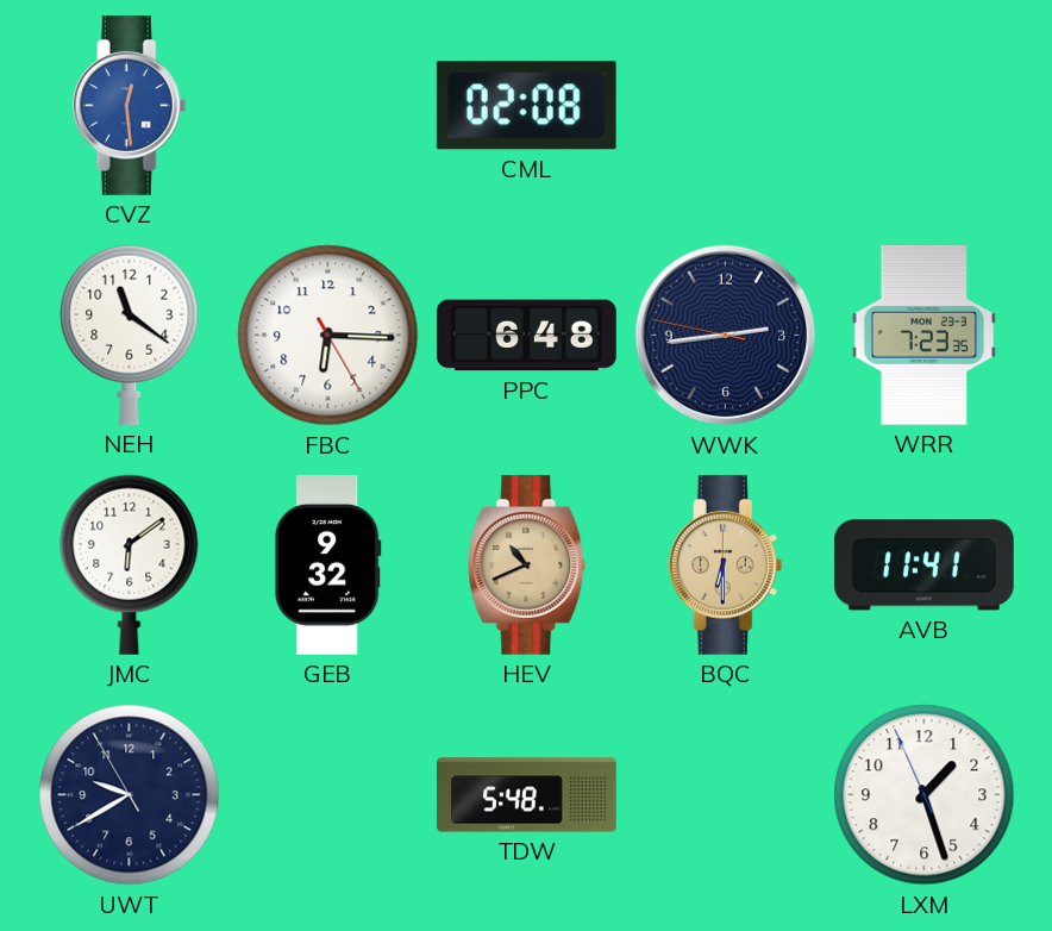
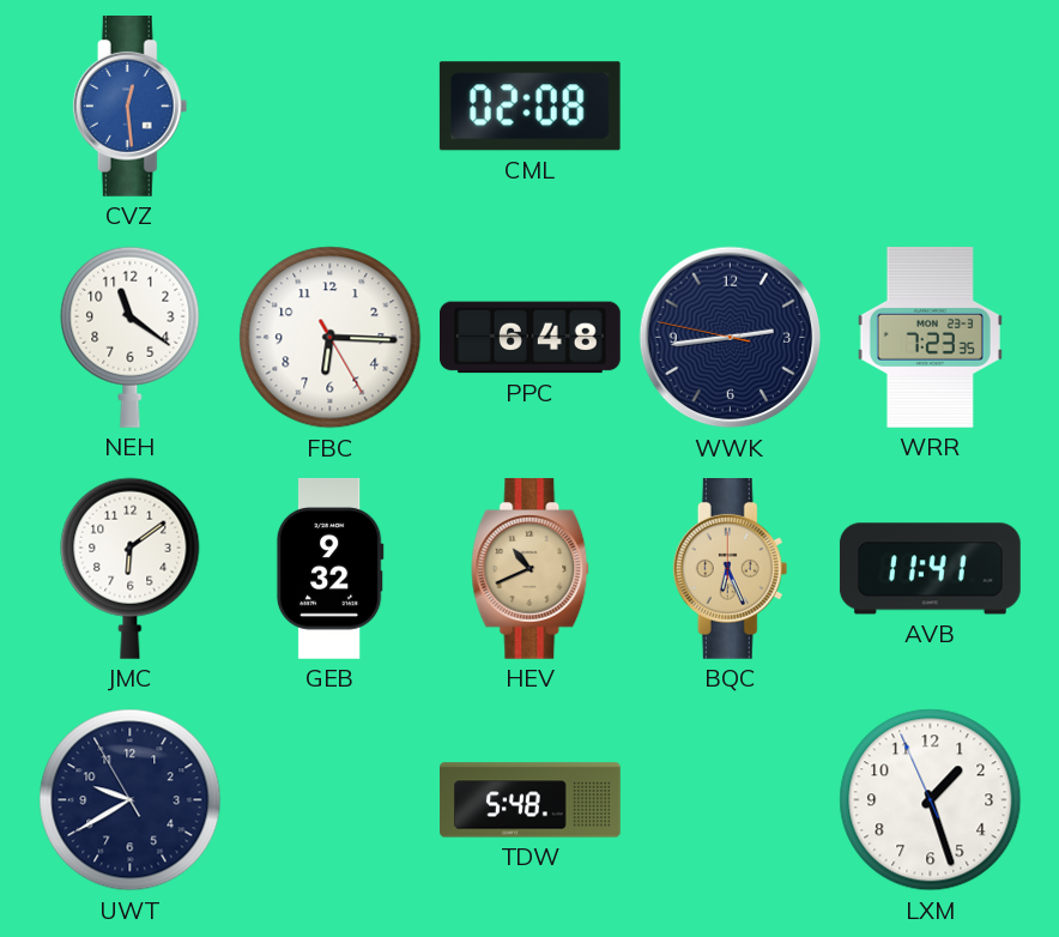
BQC: 6:30 -> 6:26
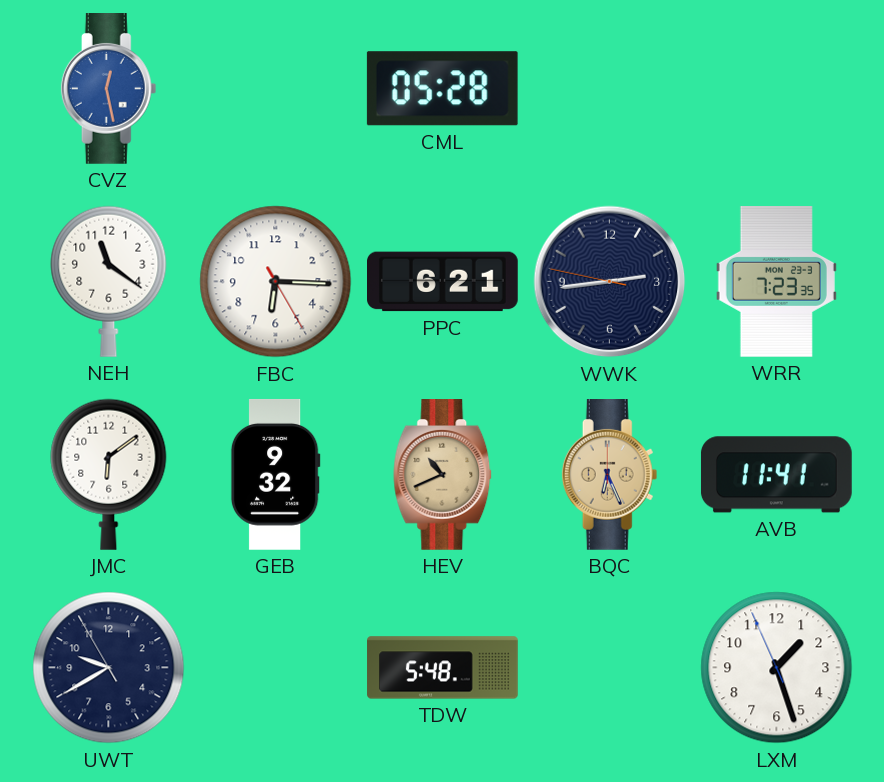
CVZ: 12:29 -> 12:28
CML: 02:08 -> 05:28
PPC: 6:48 -> 6:21
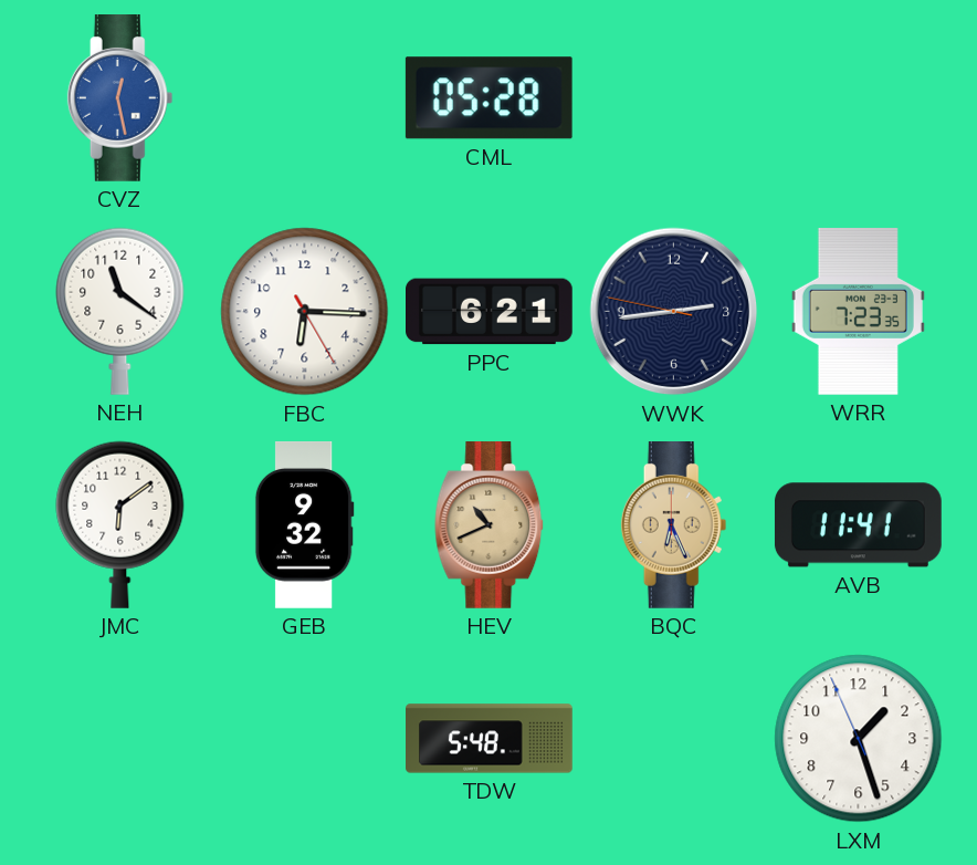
UWT: 9:39 -> none
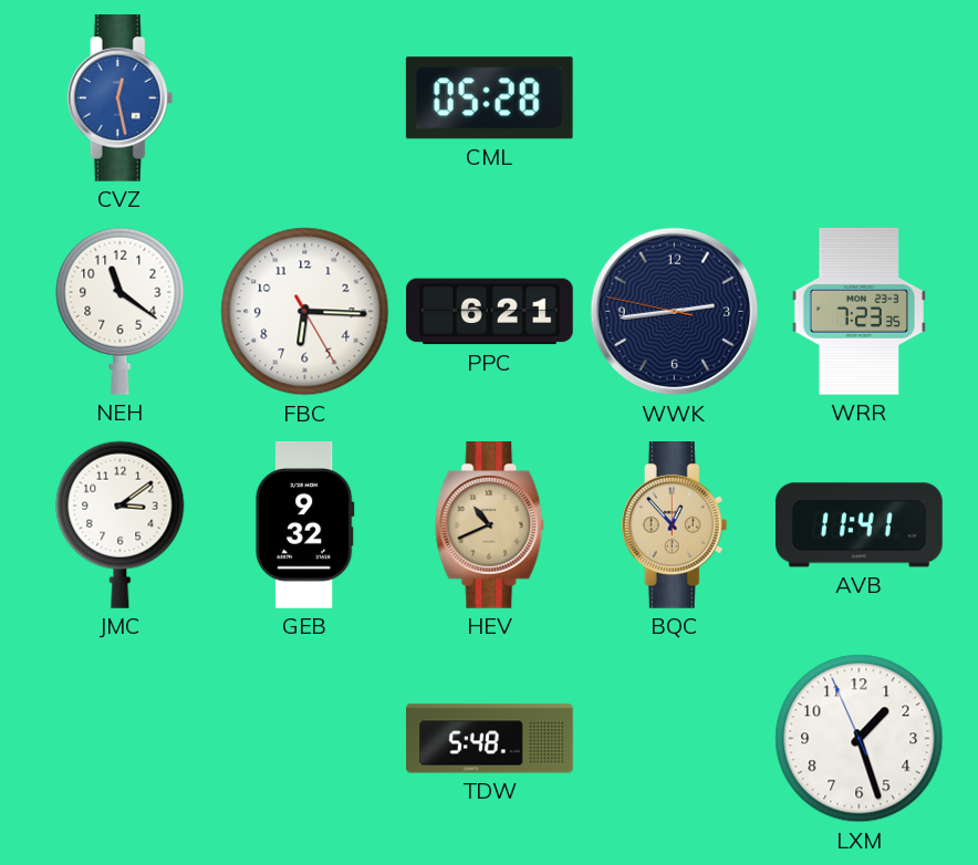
JMC: 6:09 -> 3:09
BQC: 6:26 -> 12:53
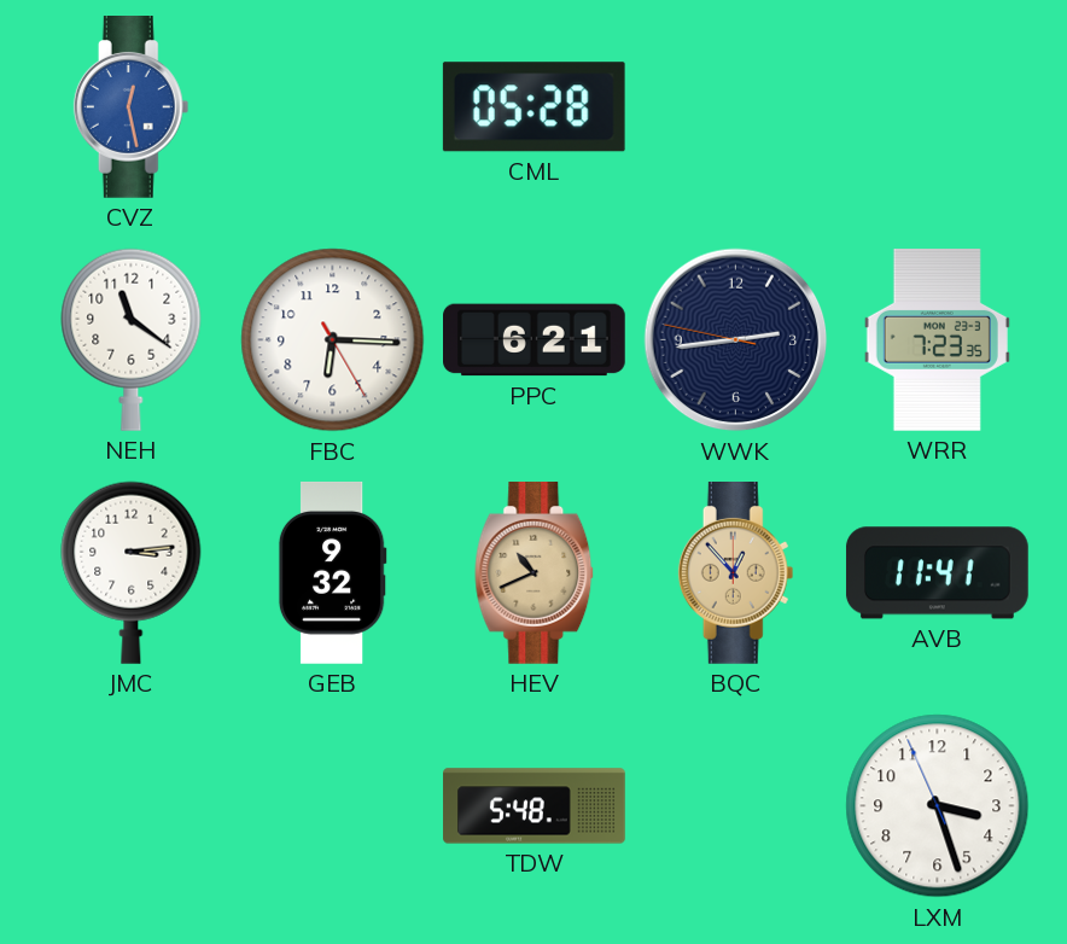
JMC: 3:09 -> 3:14
LXM: 1:26 -> 3:26
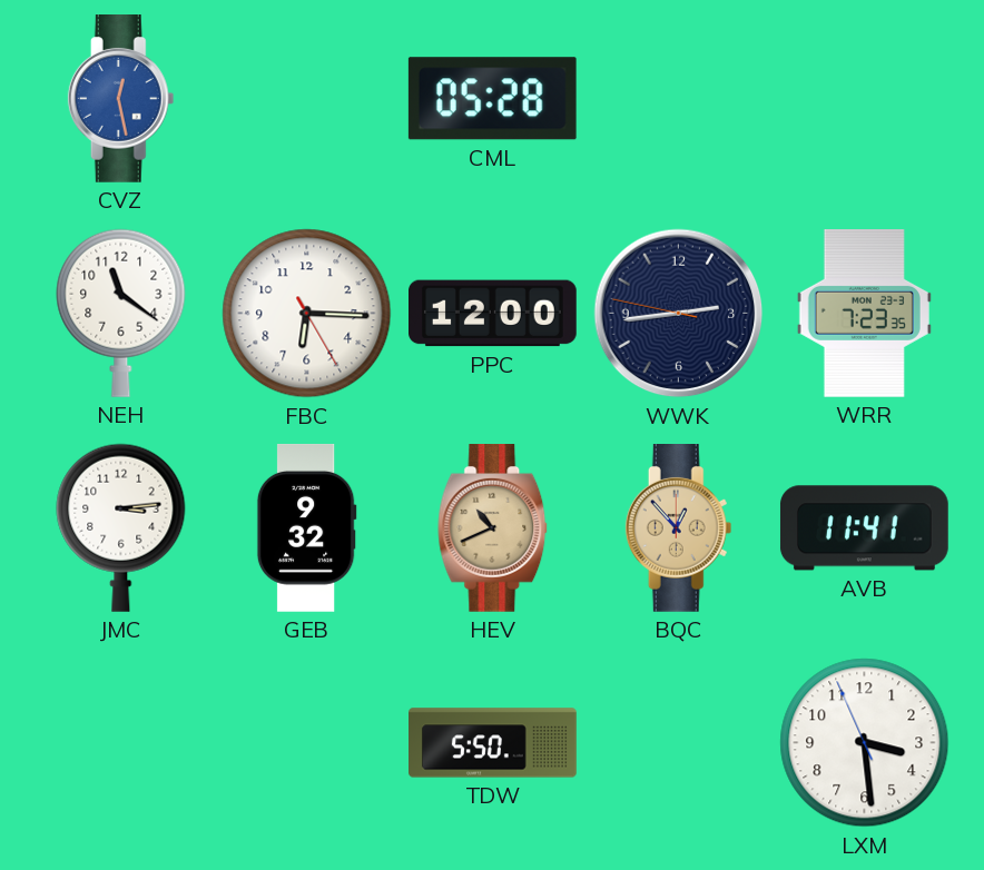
PPC: 6:21 -> 12:00
TDW: 5:48 -> 5:50
LXM: 3:26 -> 3:28
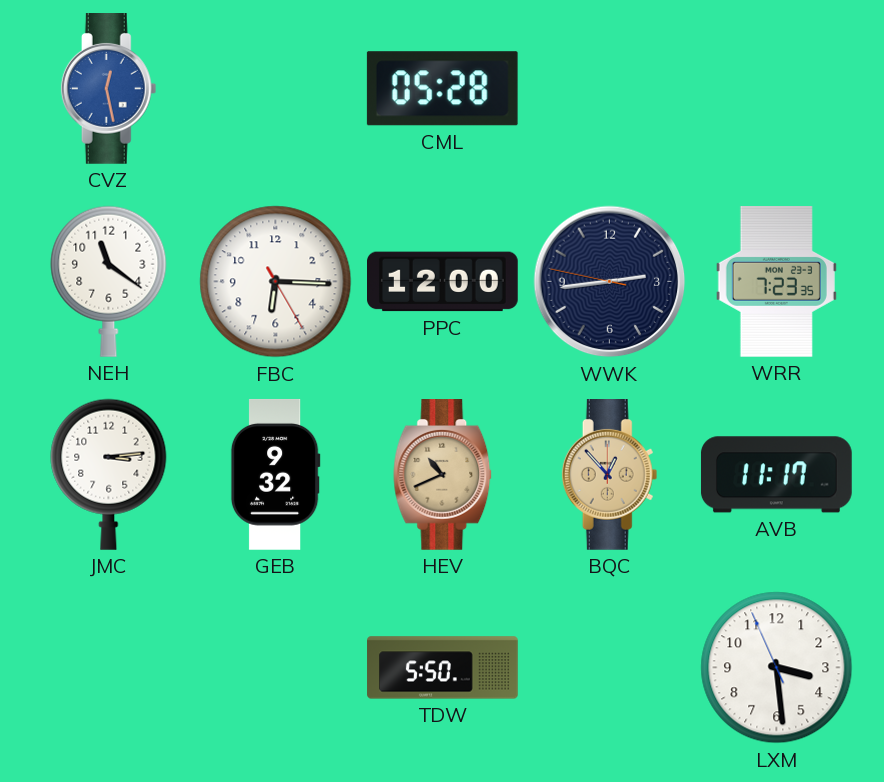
AVB: 11:41 -> 11:17
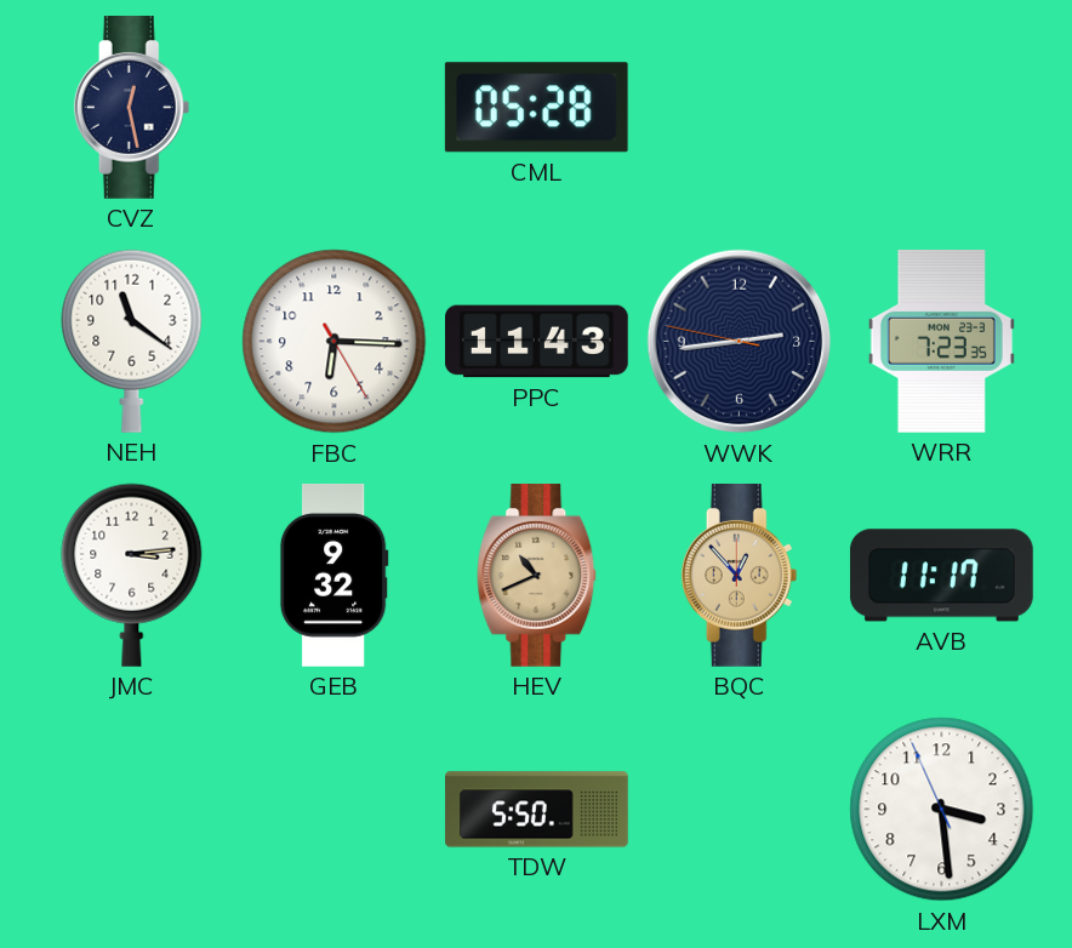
CVZ dial: blue -> navy
PPC: 12:00 -> 11:43
